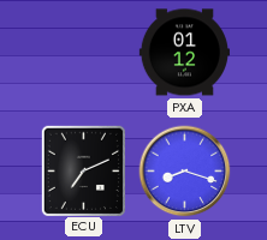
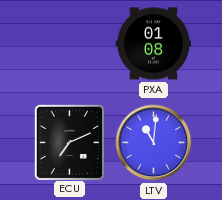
PXA: 01:12 -> 01:08
LTV: 8:18 -> 11:01
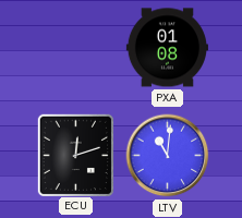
ECU: 7:11 -> 12:12
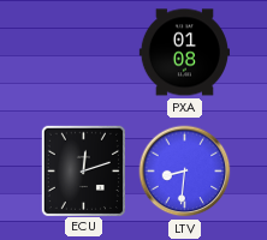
LTV: 11:01 -> 8:31
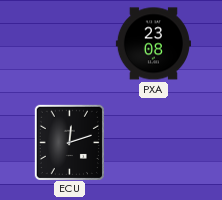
PXA: 01:08 -> 23:08
LTV: 8:31 -> none
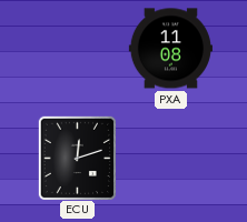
PXA: 23:08 -> 11:08
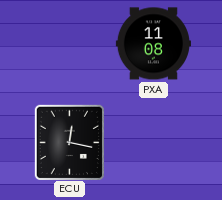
ECU: 12:12 -> 12:17
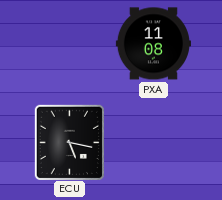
ECU: 12:17 -> 5:17
